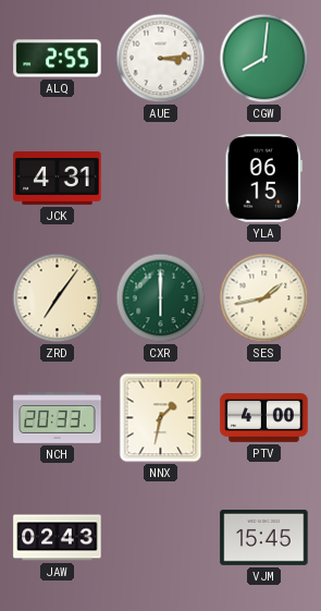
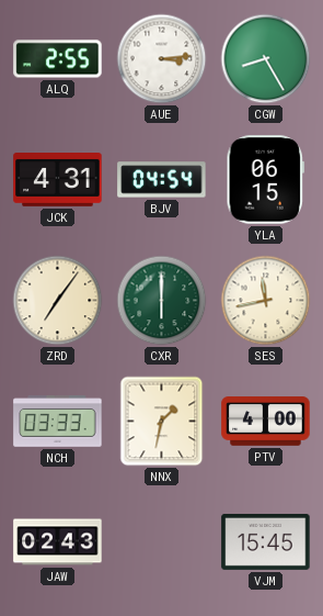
CGW: 8:01 -> 8:25
BJV: none -> 04:54
SES: 1:43 -> 11:43
NCH: 20:33 -> 03:33
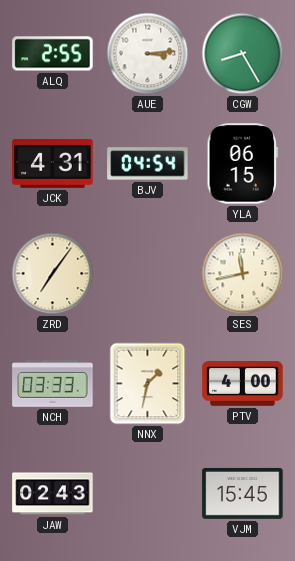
CXR: 6:00 -> none
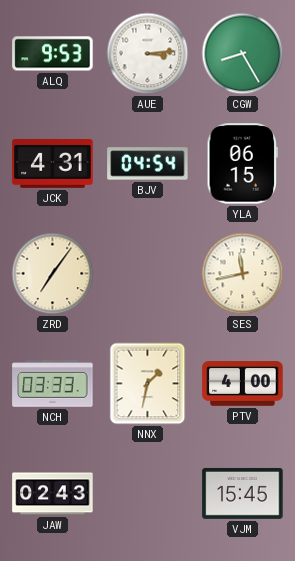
ALQ: 2:55 -> 9:53
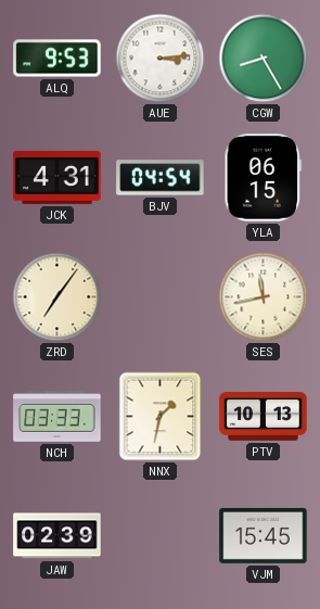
PTV: 4:00 -> 10:13
JAW: 02:43 -> 02:39
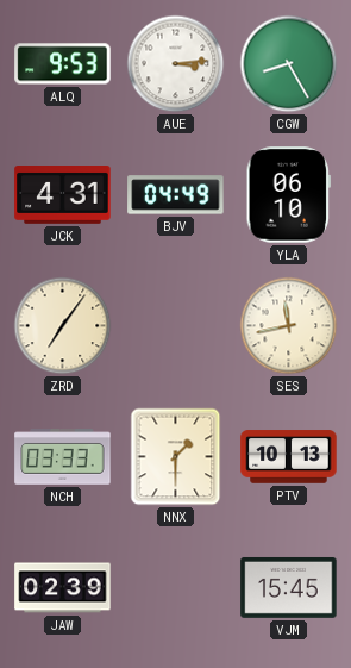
BJV: 04:54 -> 04:49
YLA: 06:15 -> 06:10
NNX: 1:32 -> 1:30
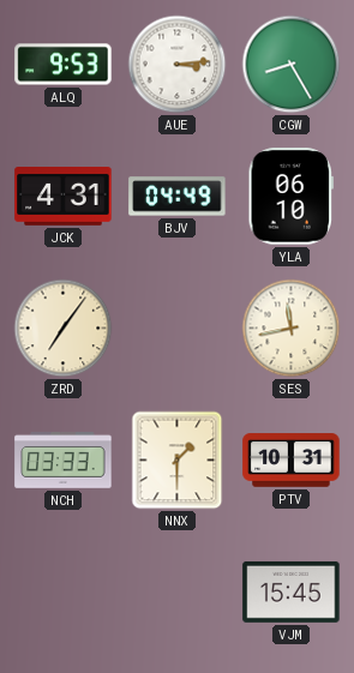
PTV: 10:13 -> 10:31
JAW: 02:39 -> none
